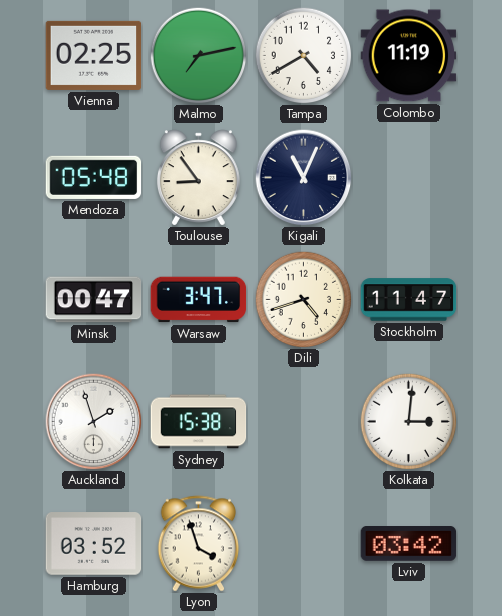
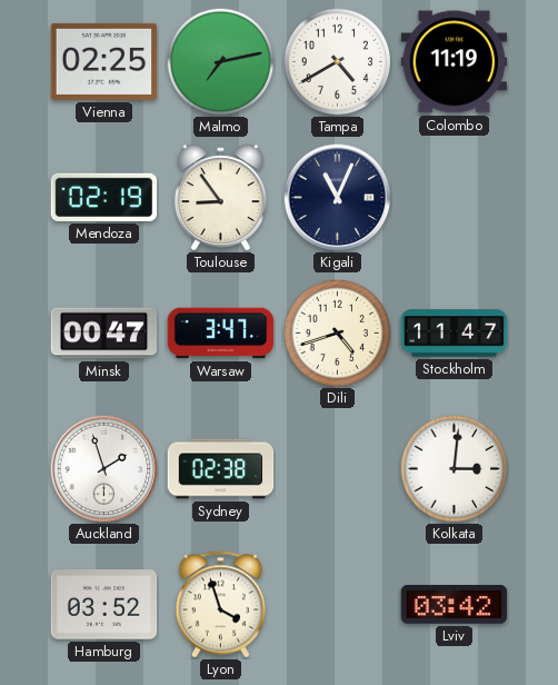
Mendoza: 05:48 -> 02:19
Sydney: 15:38 -> 02:38
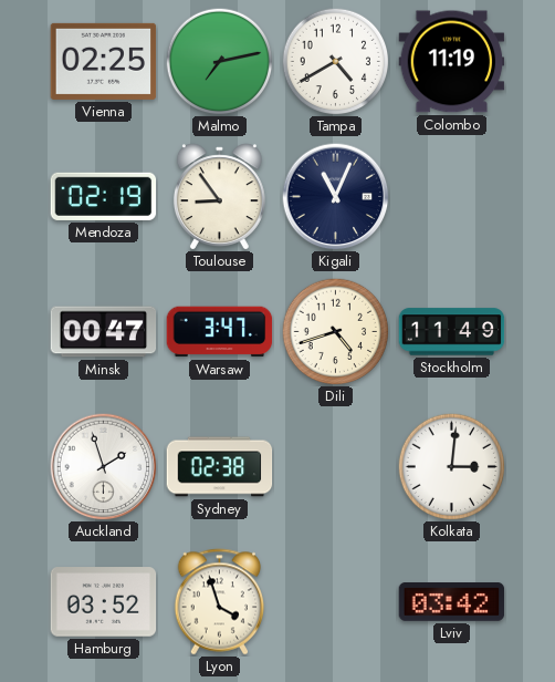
Stockholm: 11:47 -> 11:49
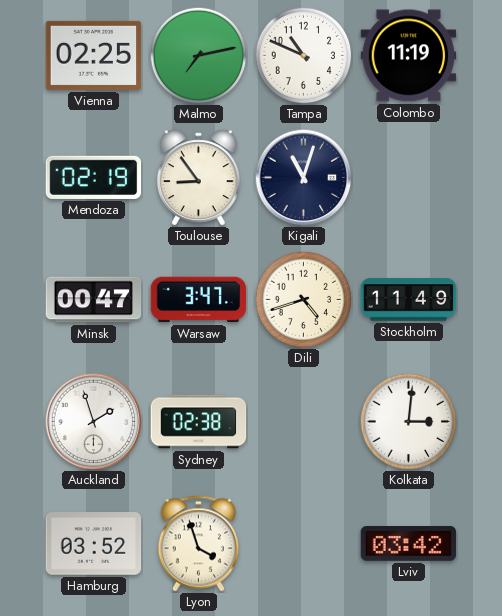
Tampa: 4:40 -> 10:49
Kigali: 11:04 -> 11:03
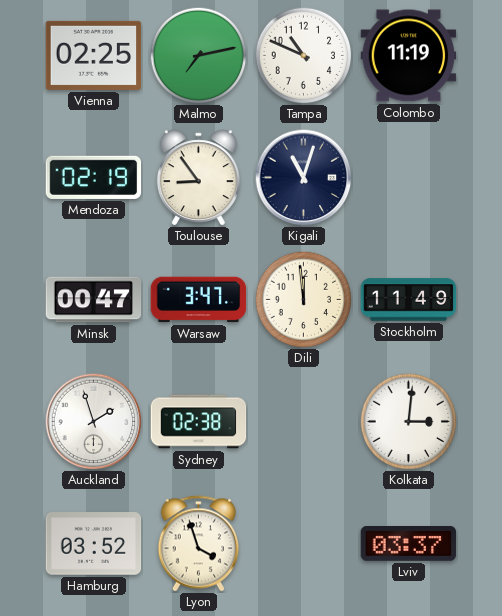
Dili: 4:42 -> 11:59
Lviv: 03:42 -> 03:37
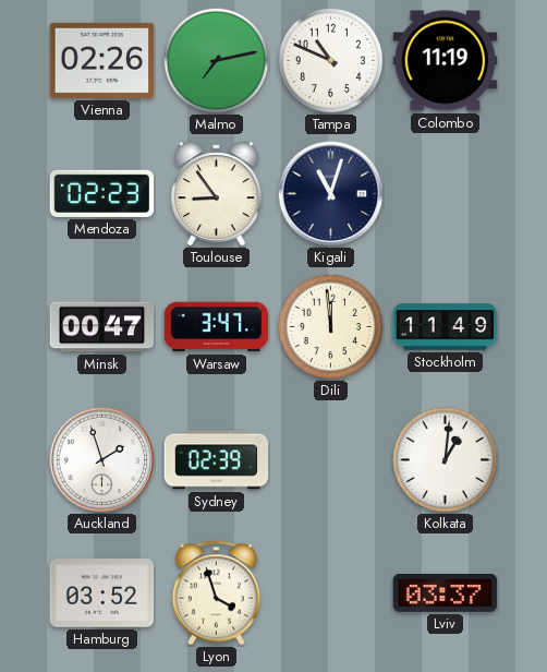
Vienna: 02:25 -> 02:26
Mendoza: 02:19 -> 02:23
Sydney: 02:38 -> 02:39
Kolkata: 3:01 -> 1:01
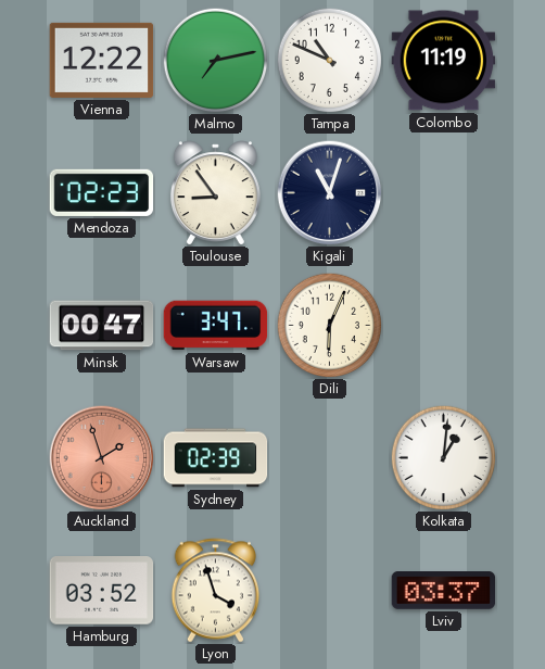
Vienna: 02:26 -> 12:22
Dili: 11:59 -> 6:04
Stockholm: 11:49 -> none
Auckland dial: white -> salmon
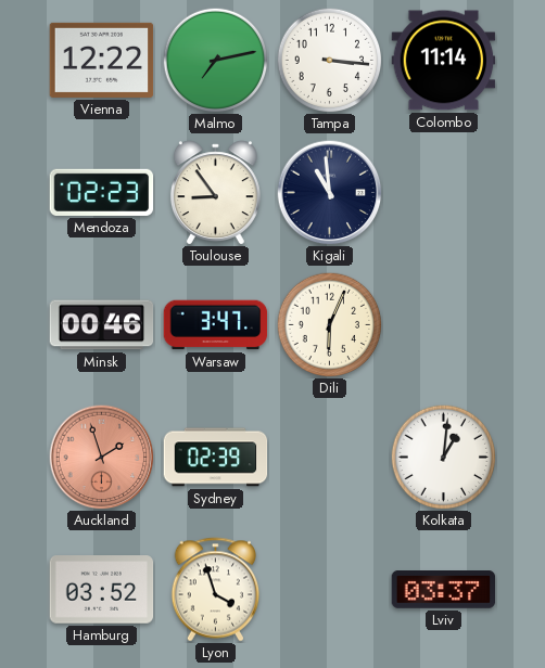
Tampa: 10:49 -> 3:16
Colombo: 11:19 -> 11:14
Kigali: 11:03 -> 10:59
Minsk: 00:47 -> 00:46
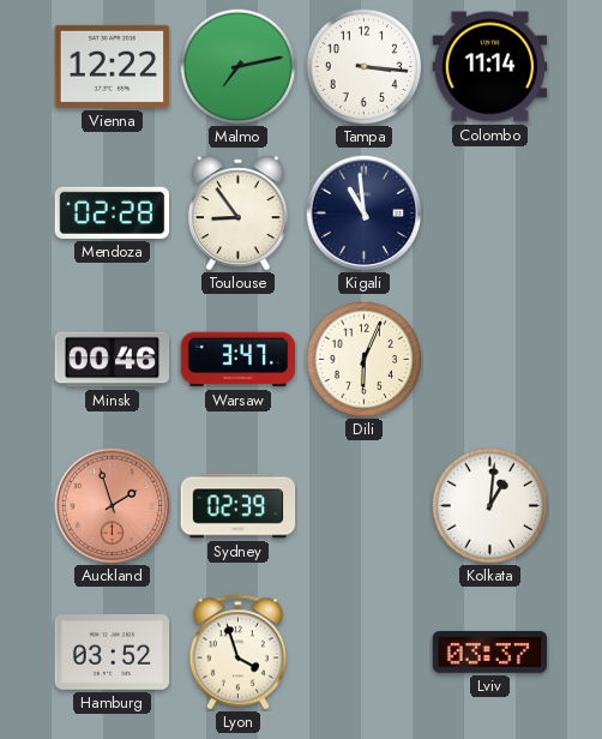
Mendoza: 02:23 -> 02:28
